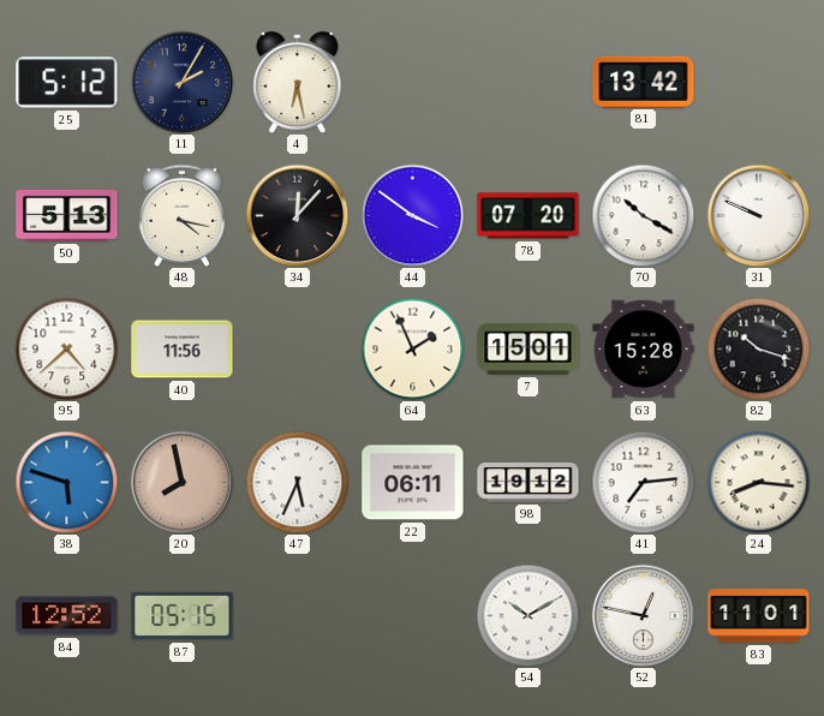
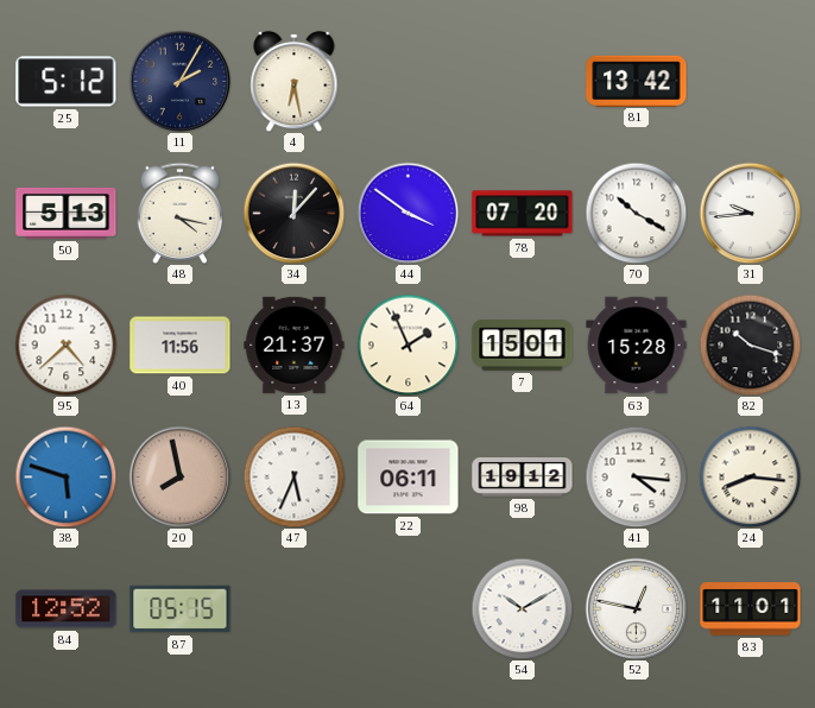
31: 9:49 -> 9:44
13: none -> 21:37
41: 7:14 -> 4:16
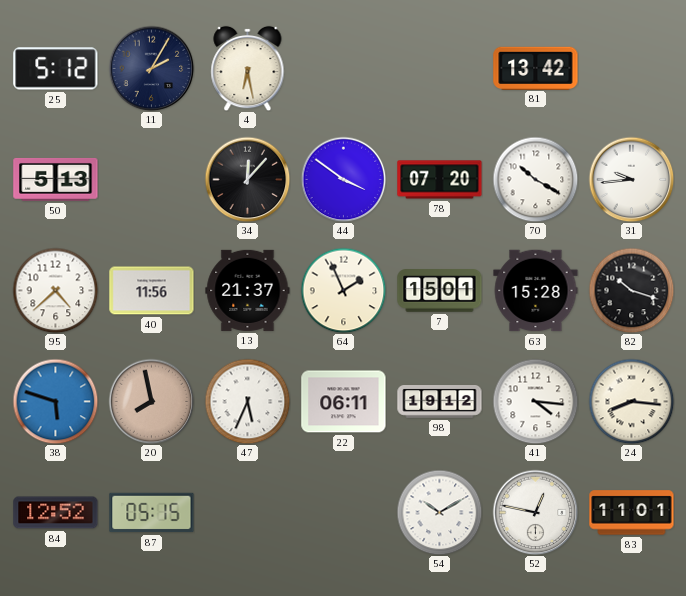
48: 4:17 -> none
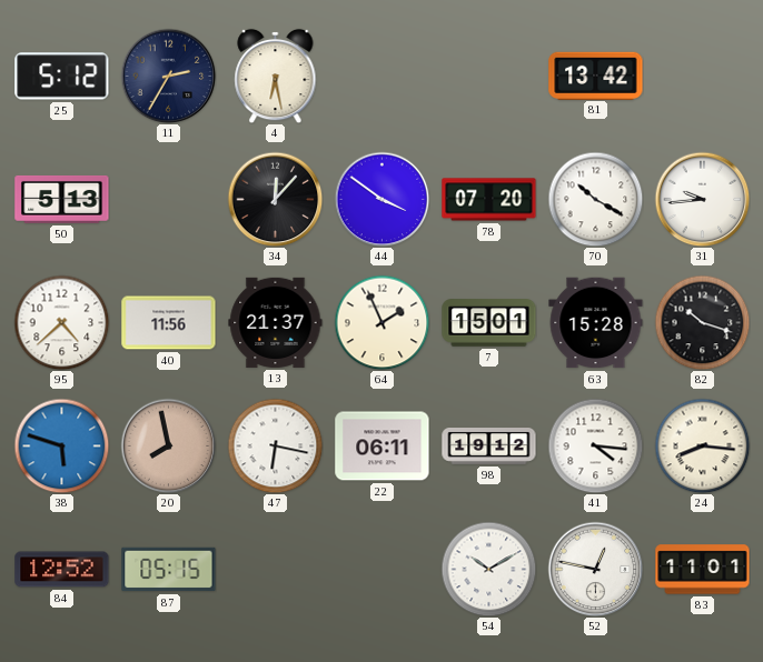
11: 2:05 -> 2:35
47: 5:34 -> 6:17
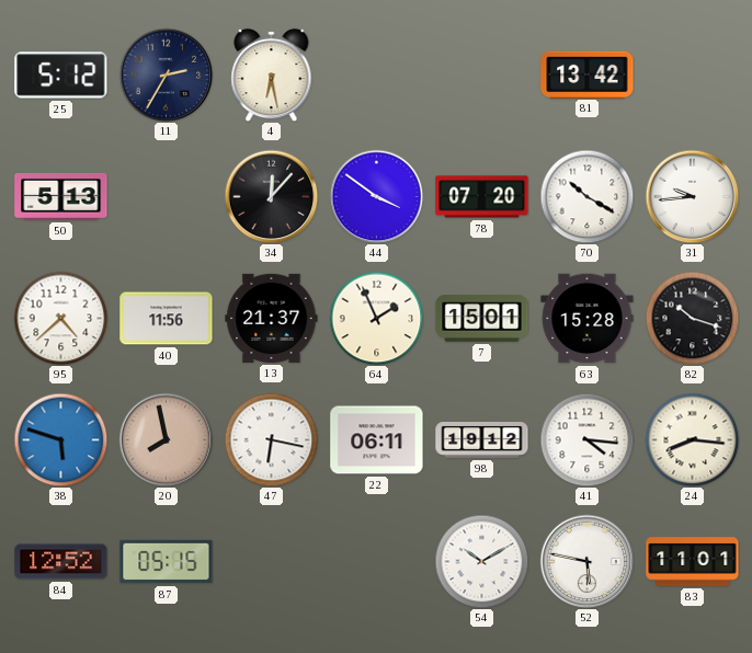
52: 12:47 -> 5:47
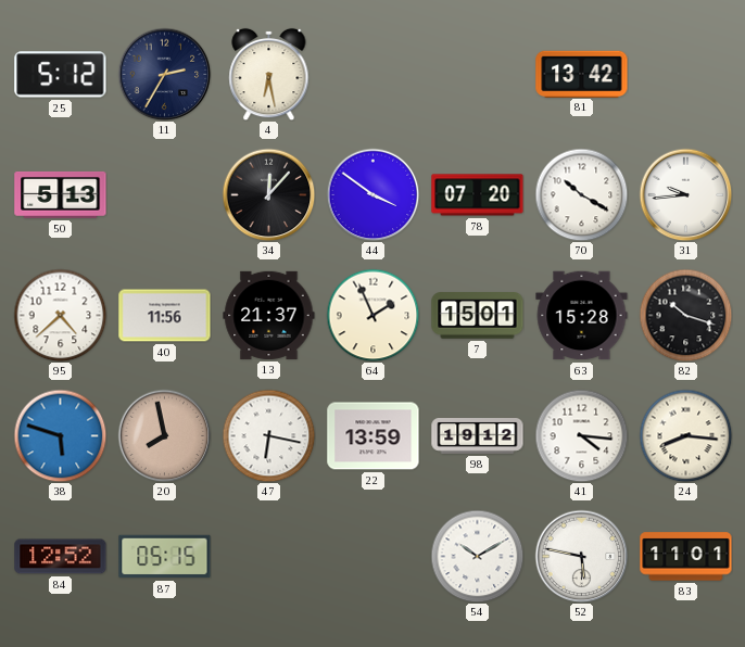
22: 06:11 -> 13:59
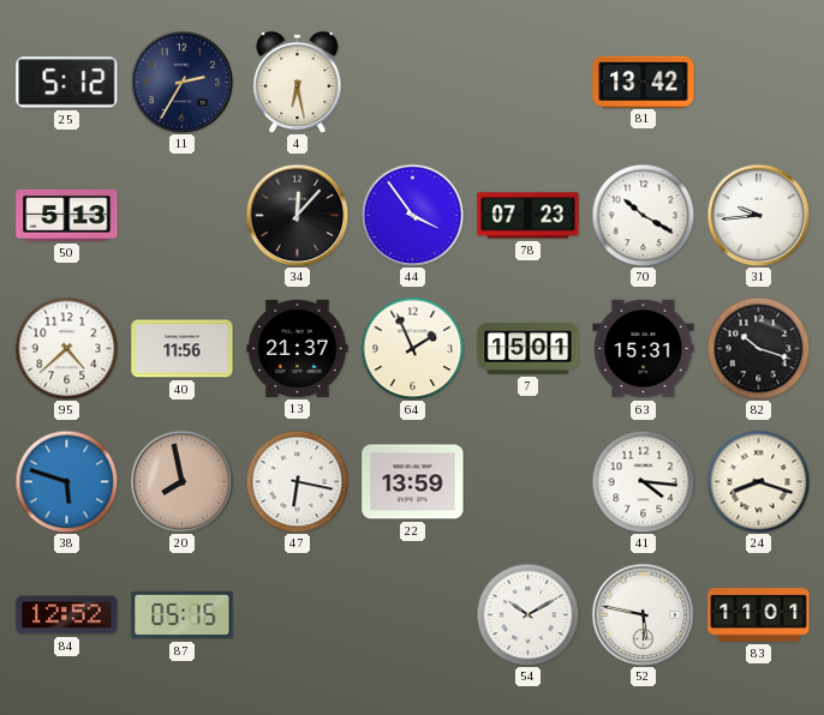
44: 3:51 -> 3:54
78: 07:20 -> 07:23
63: 15:28 -> 15:31
98: 19:12 -> none
24: 8:16 -> 8:18
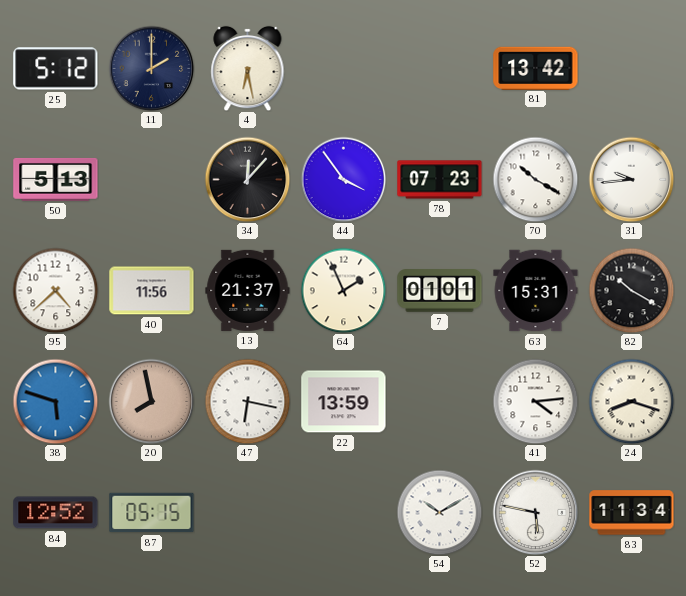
11: 2:35 -> 2:00
7: 15:01 -> 01:01
82: 10:18 -> 10:20
41: 4:16 -> 4:14
83: 11:01 -> 11:34
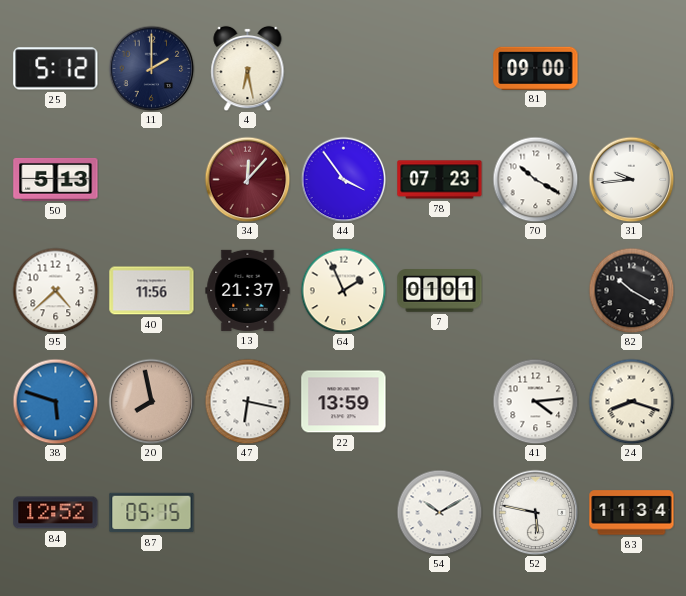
81: 13:42 -> 09:00
34 dial: black -> burgundy
63: 15:31 -> none
